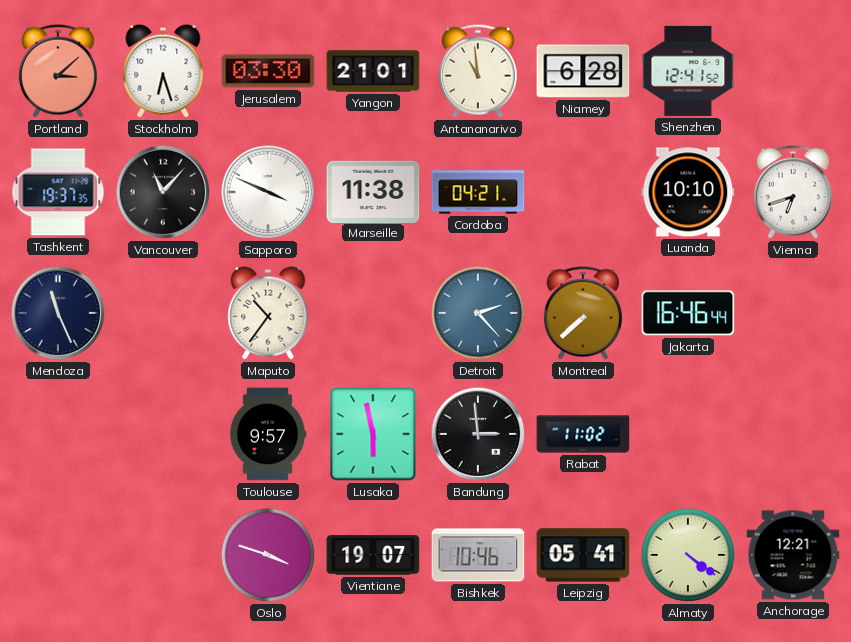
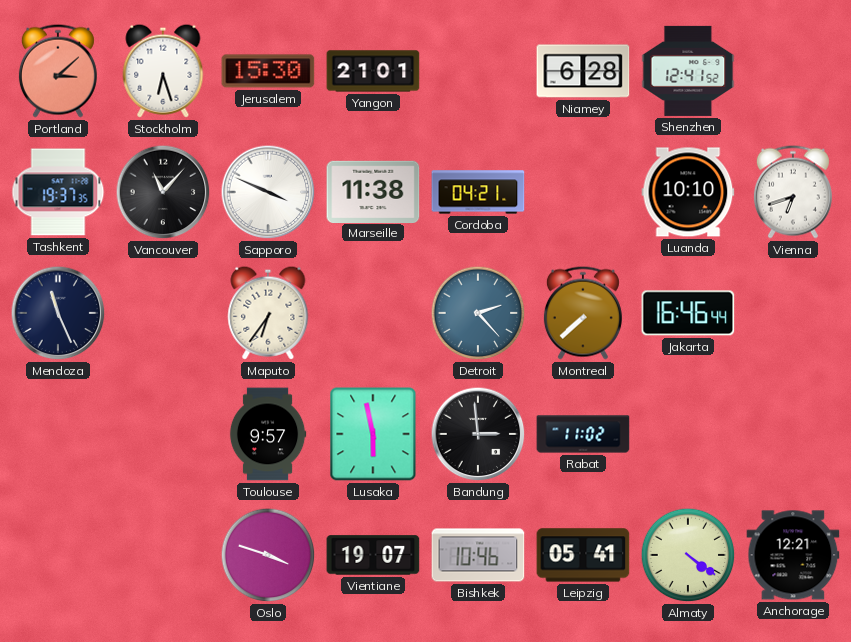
Jerusalem: 03:30 -> 15:30
Antananarivo: 10:59 -> none
Maputo: 10:36 -> 6:36
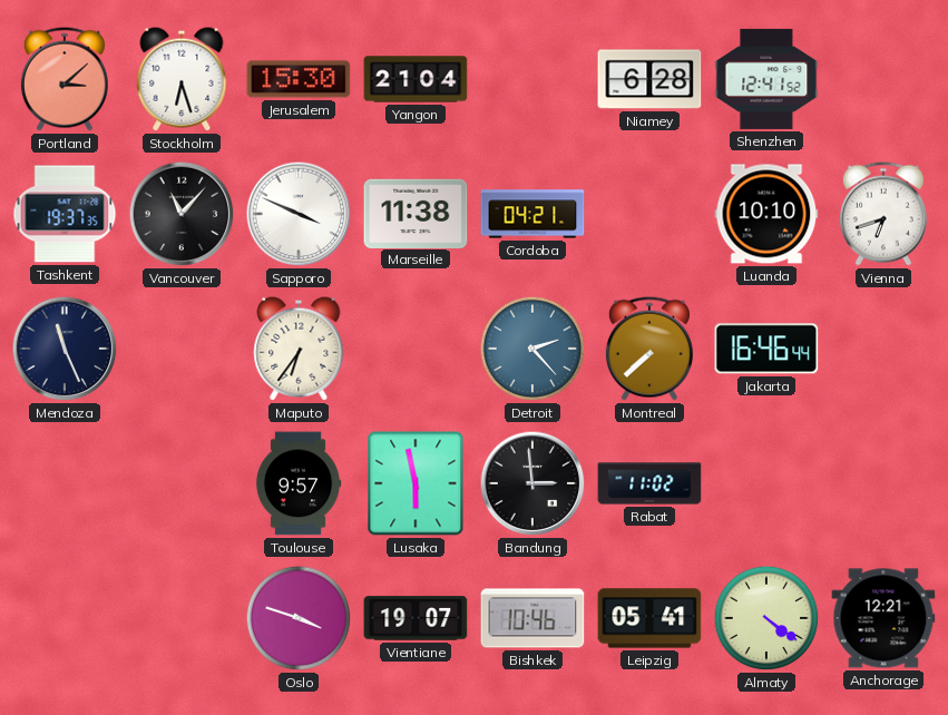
Yangon: 21:01 -> 21:04
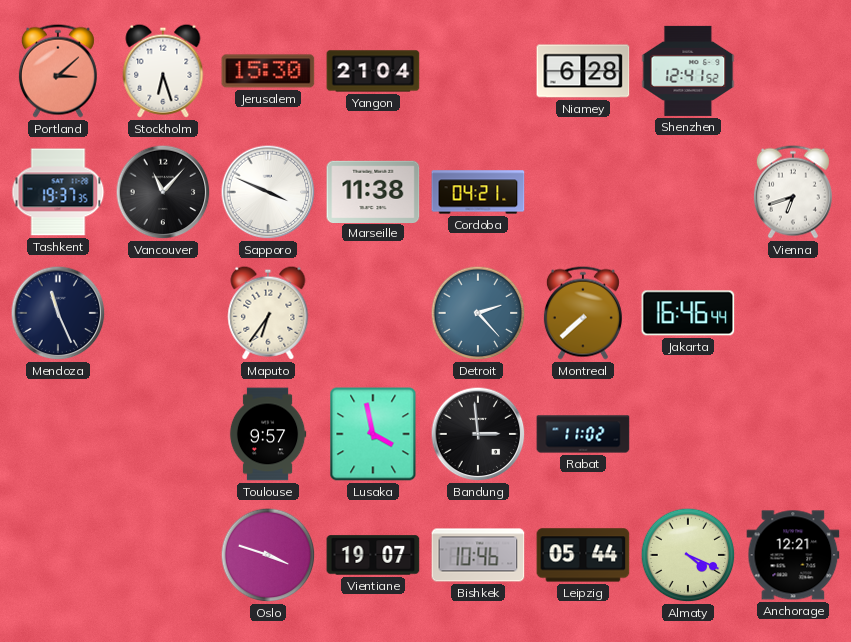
Luanda: 10:10 -> none
Lusaka: 5:58 -> 3:58
Leipzig: 05:41 -> 05:44
Almaty: 4:21 -> 4:19
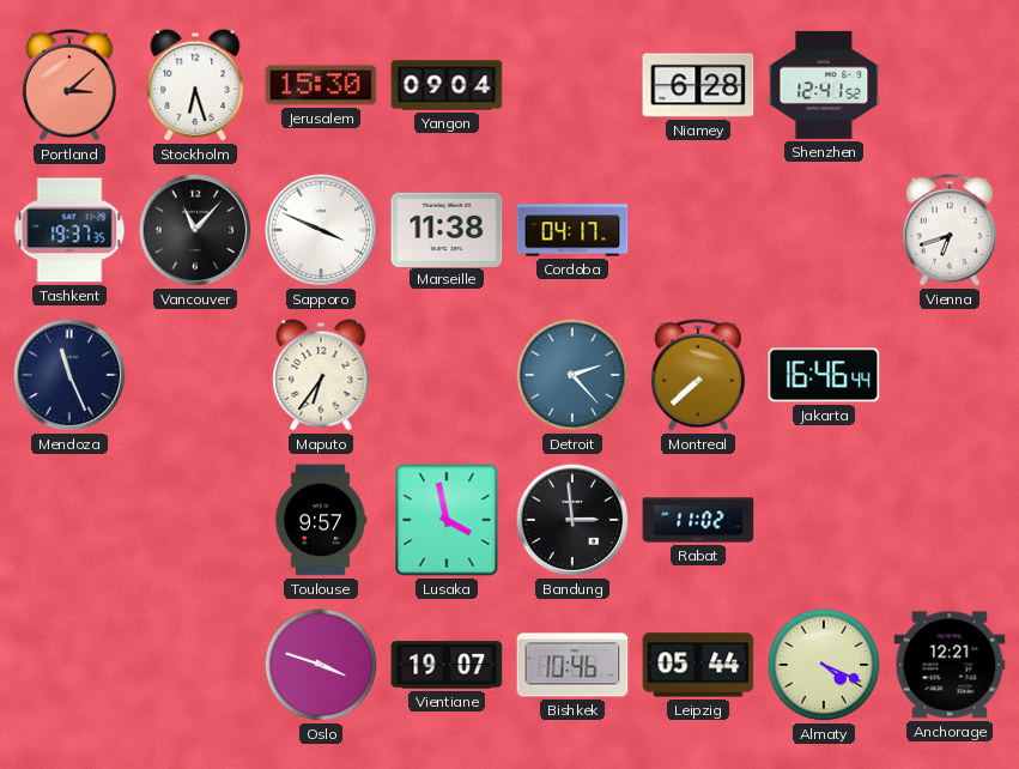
Yangon: 21:04 -> 09:04
Cordoba: 04:21 -> 04:17
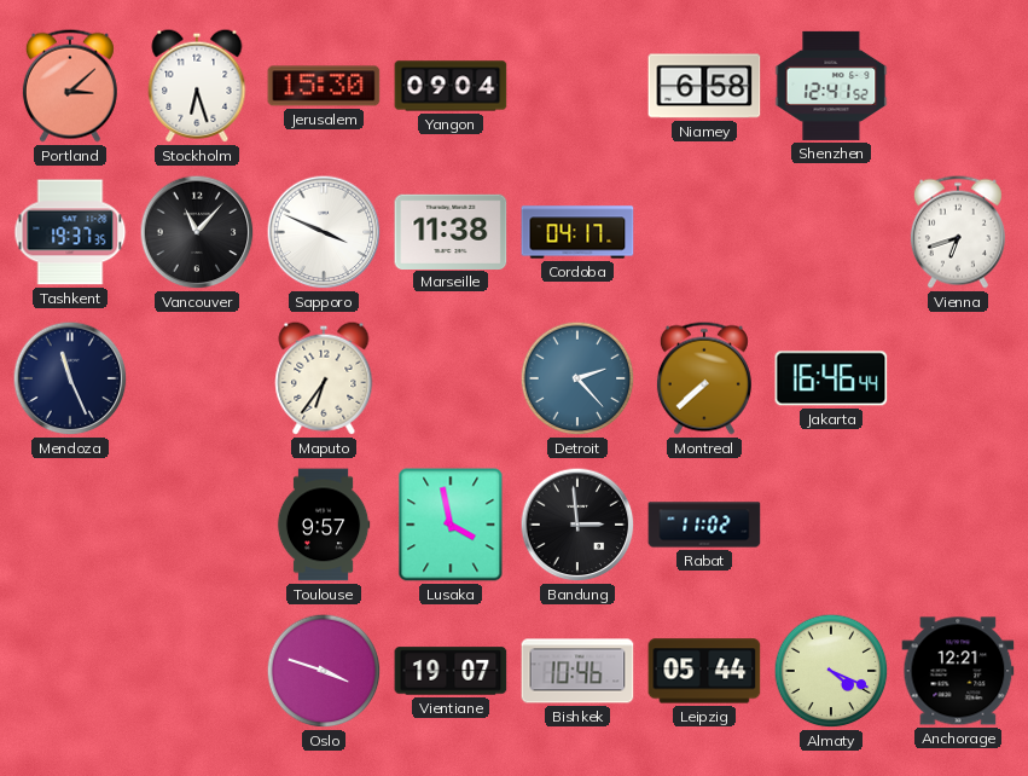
Niamey: 6:28 -> 6:58
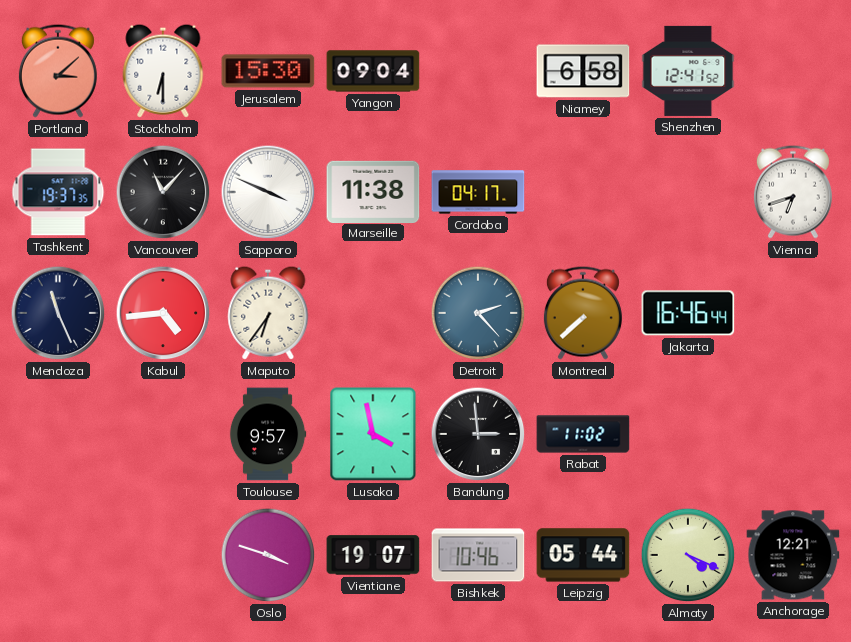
Stockholm: 6:27 -> 6:30
Kabul: none -> 4:44
